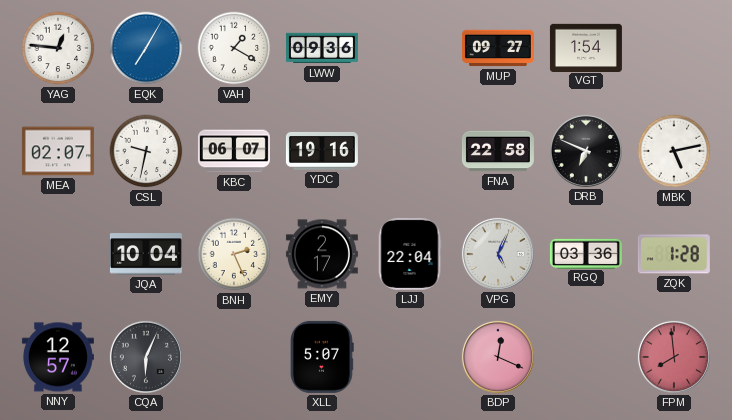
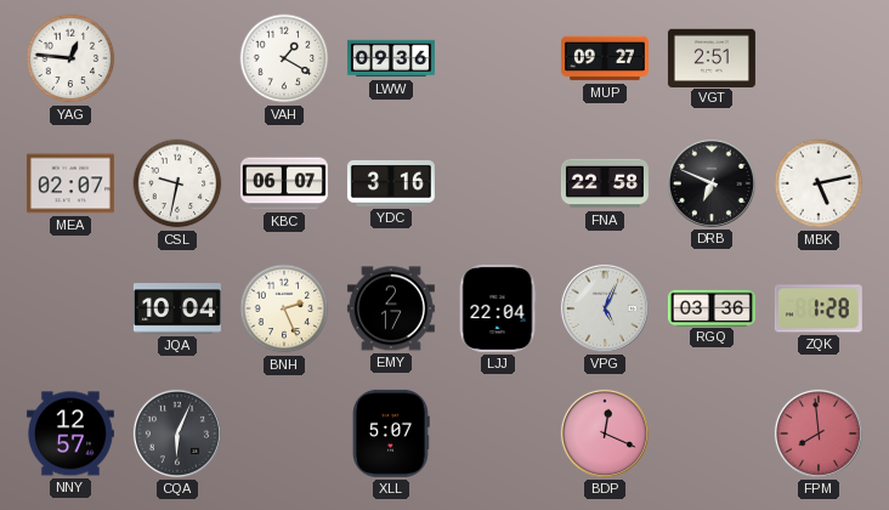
EQK: 7:05 -> none
VGT: 1:54 -> 2:51
YDC: 19:16 -> 3:16
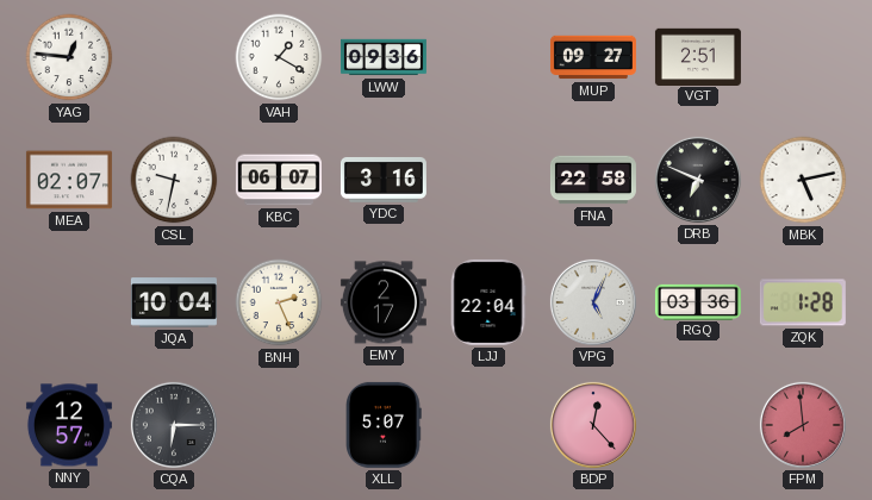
CQA: 6:04 -> 6:15
BDP: 12:19 -> 12:23
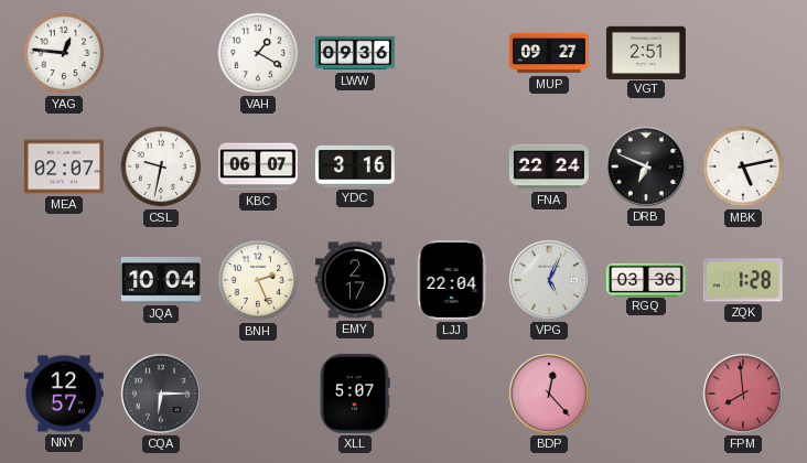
FNA: 22:58 -> 22:24
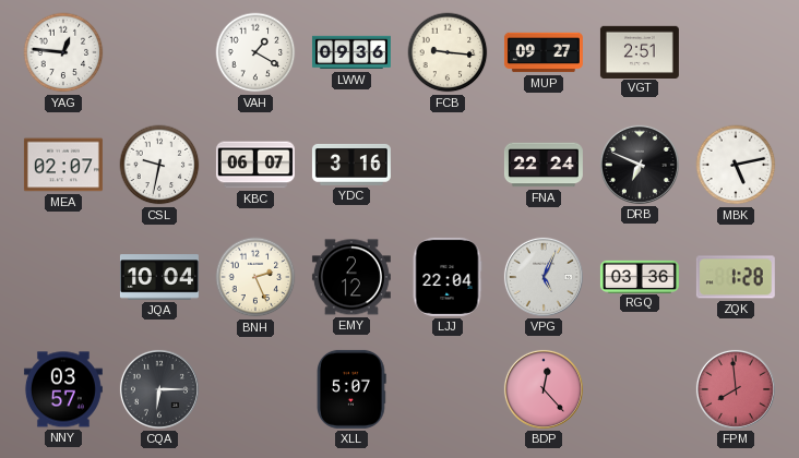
FCB: none -> 9:16
EMY: 2:17 -> 2:12
NNY: 12:57 -> 03:57
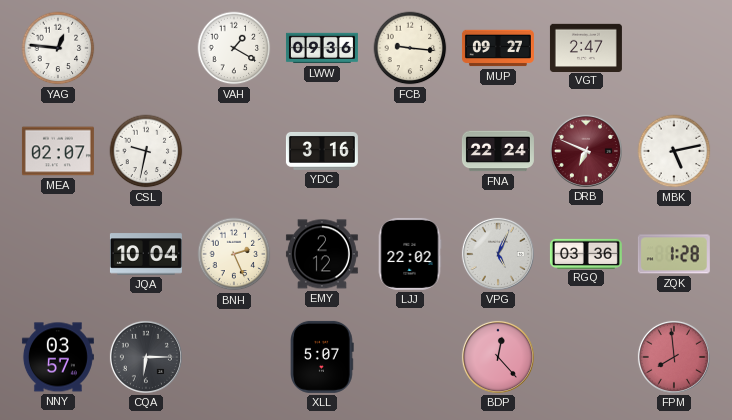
VGT: 2:51 -> 2:47
KBC: 06:07 -> none
DRB dial: black -> burgundy
LJJ: 22:04 -> 22:02
